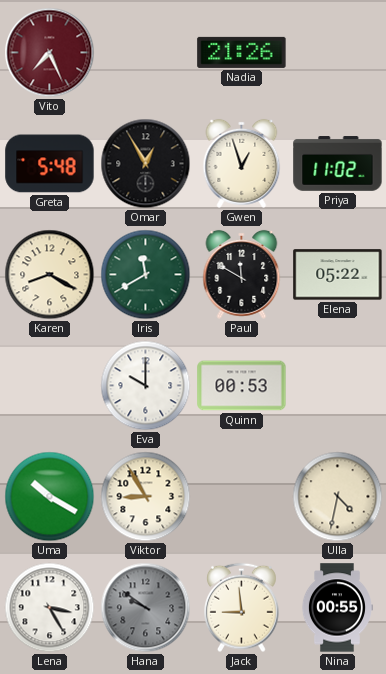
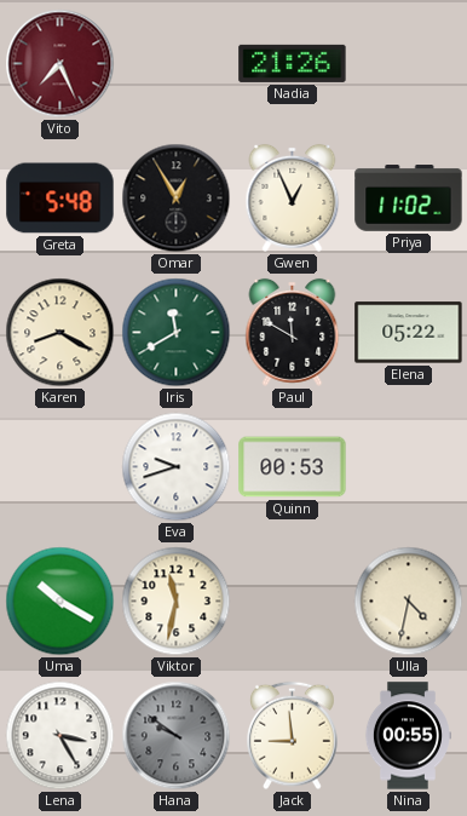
Gwen: 12:57 -> 12:56
Eva: 10:00 -> 9:42
Viktor: 8:55 -> 11:32
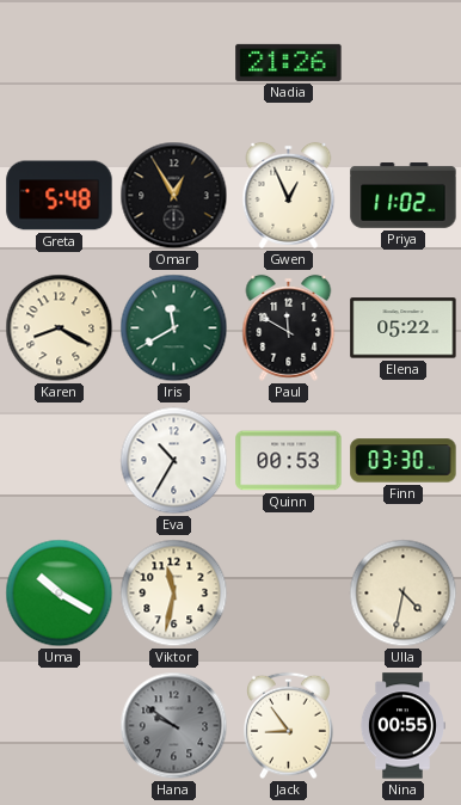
Vito: 7:26 -> none
Eva: 9:42 -> 10:35
Finn: none -> 03:30
Lena: 3:25 -> none
Jack: 8:59 -> 8:54
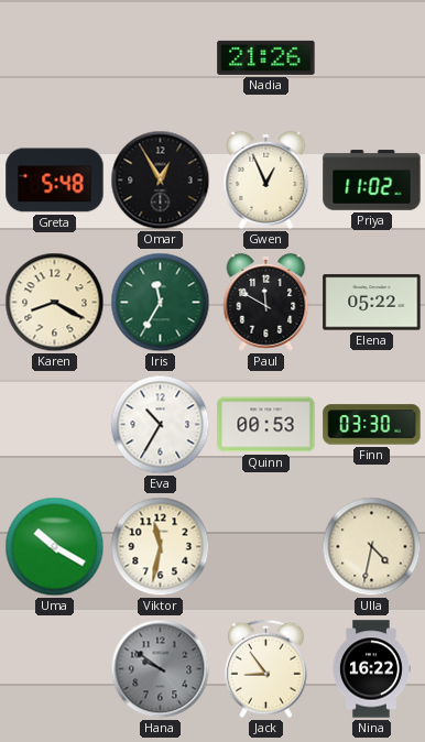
Iris: 11:40 -> 11:35
Nina: 00:55 -> 16:22
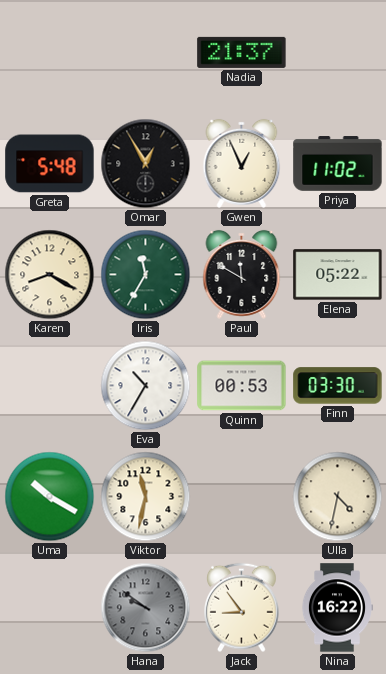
Nadia: 21:26 -> 21:37
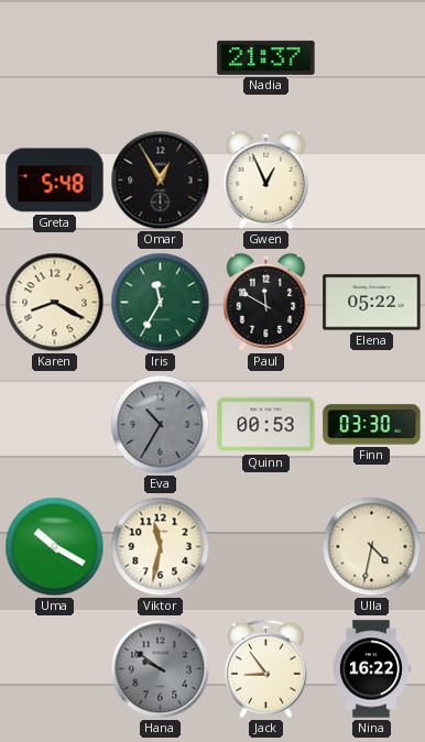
Priya: 11:02 -> none
Eva dial: white -> grey
